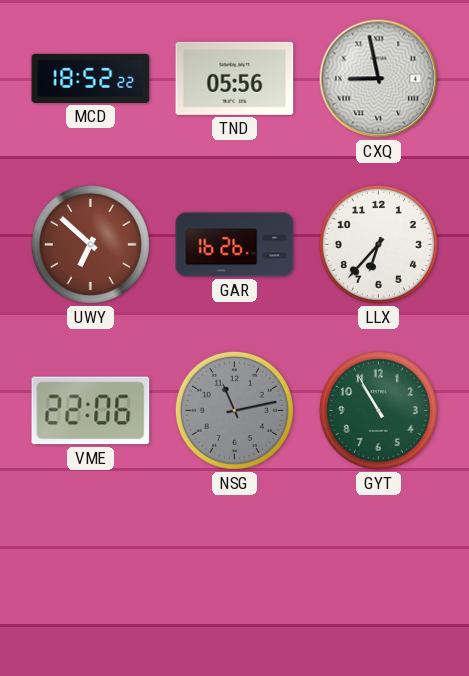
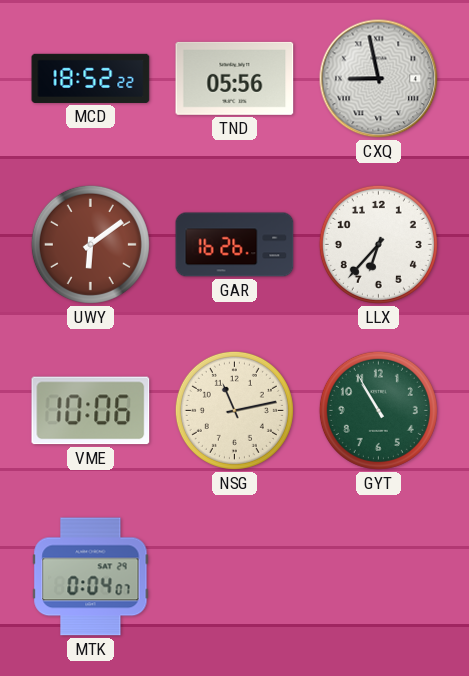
UWY: 6:52 -> 6:09
VME: 22:06 -> 10:06
NSG dial: grey -> cream
MTK: none -> 0:04
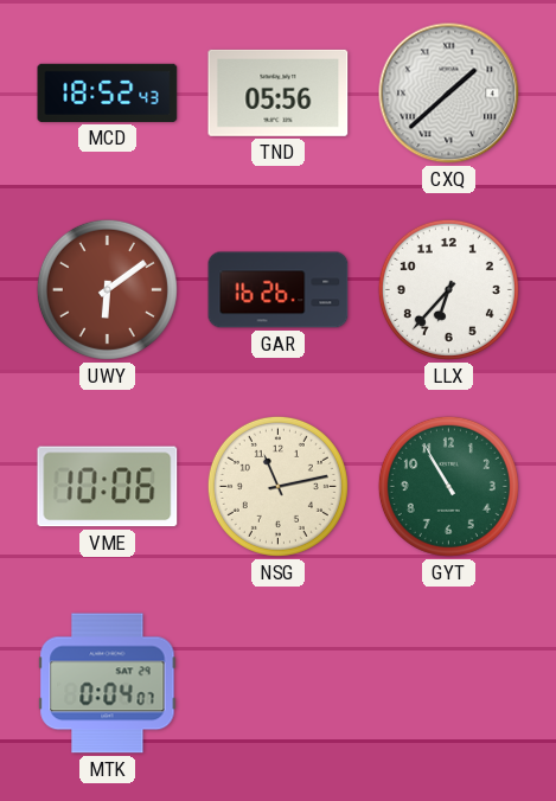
MCD: 18:52:22 -> 18:52:43
CXQ: 8:58 -> 1:38
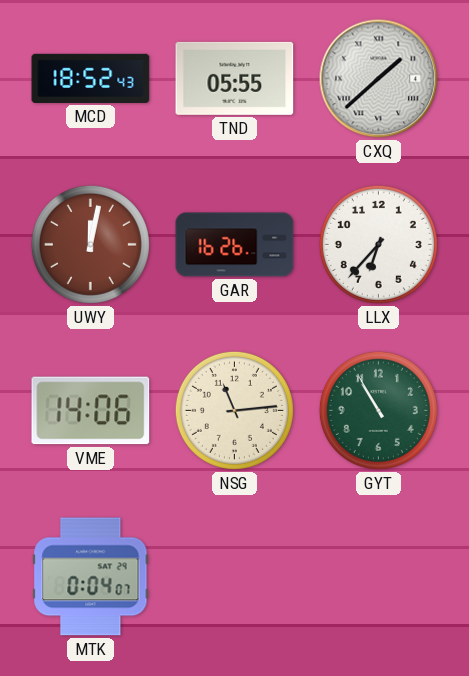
TND: 05:56 -> 05:55
UWY: 6:09 -> 12:02
VME: 10:06 -> 14:06
NSG: 11:13 -> 11:14
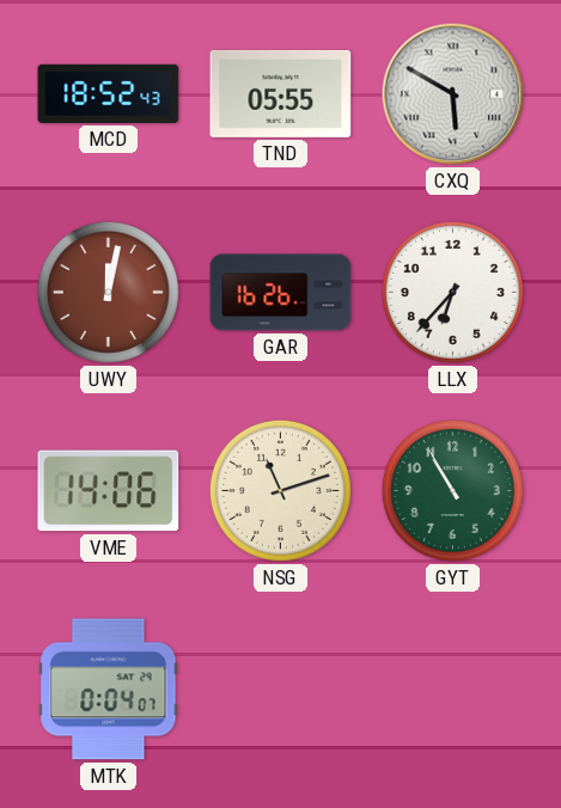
CXQ: 1:38 -> 5:50
NSG: 11:14 -> 11:12
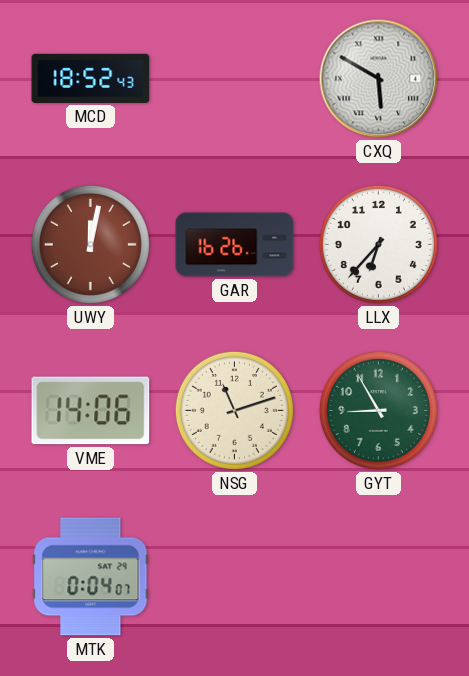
TND: 05:55 -> none
GYT: 10:55 -> 8:55
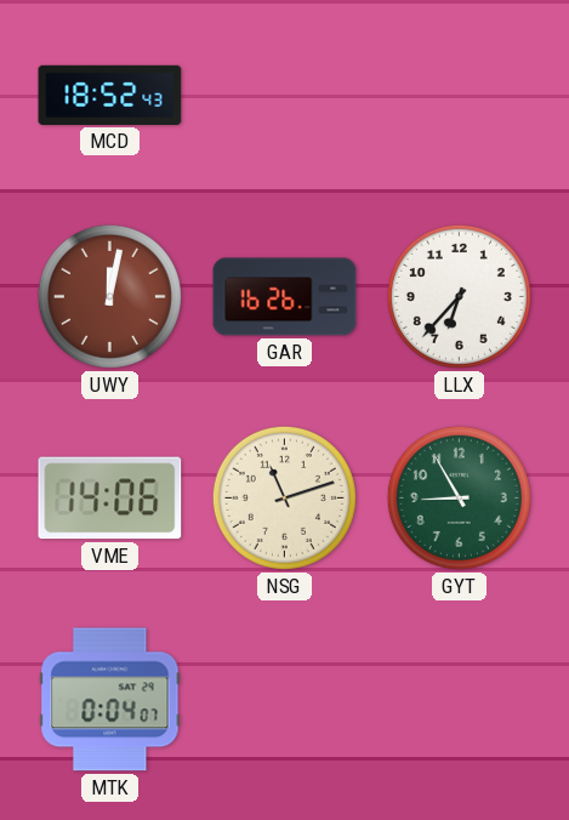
CXQ: 5:50 -> none
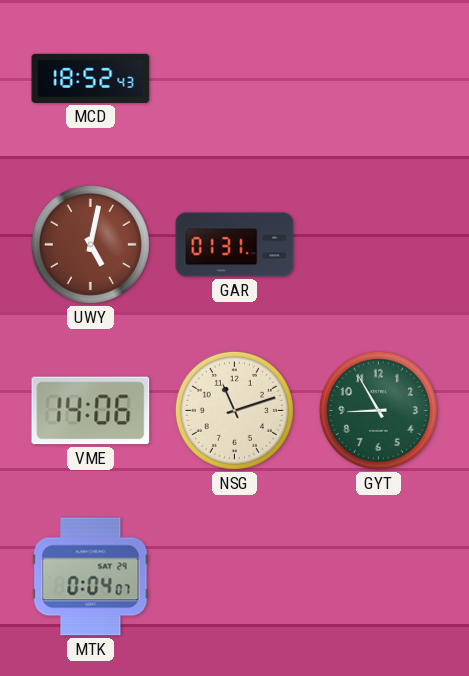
UWY: 12:02 -> 5:02
GAR: 16:26 -> 01:31
LLX: 6:37 -> none
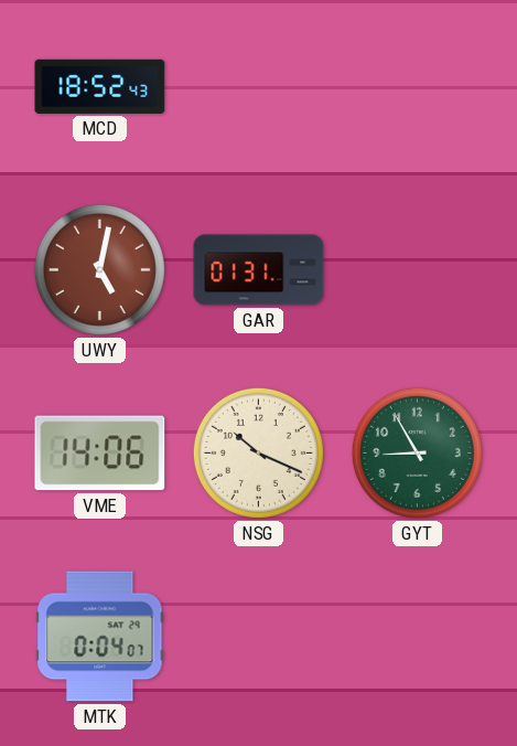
NSG: 11:12 -> 10:19
